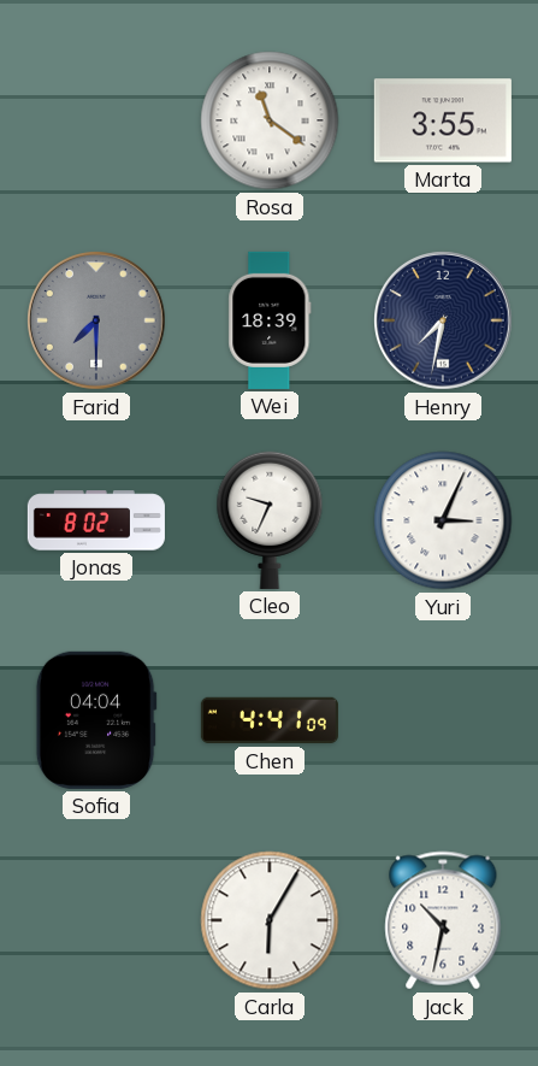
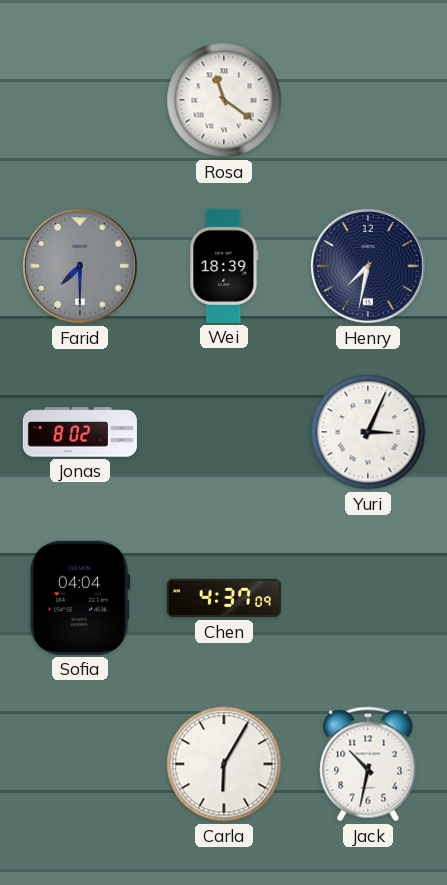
Marta: 3:55 -> none
Cleo: 9:34 -> none
Chen: 4:41 -> 4:37
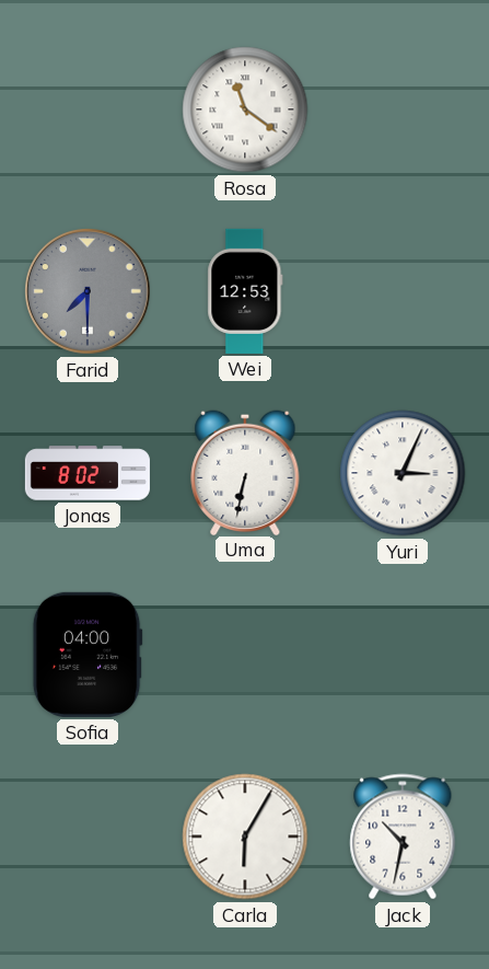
Wei: 18:39 -> 12:53
Henry: 7:32 -> none
Uma: none -> 6:32
Sofia: 04:04 -> 04:00
Chen: 4:37 -> none
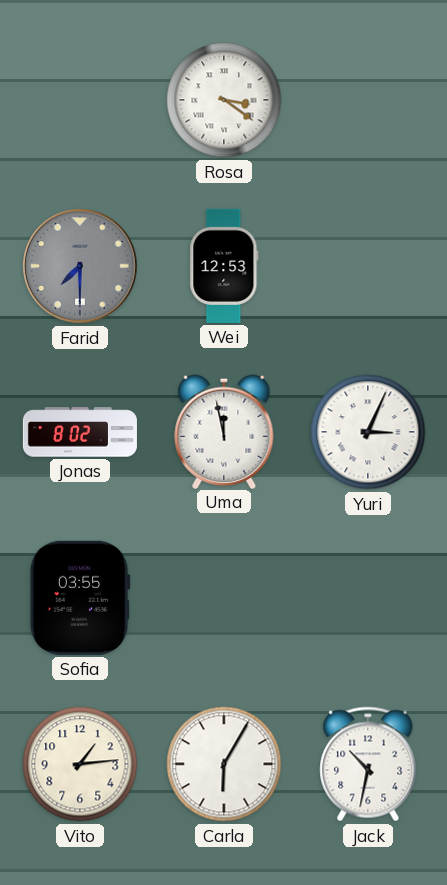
Rosa: 11:21 -> 3:21
Uma: 6:32 -> 11:58
Sofia: 04:00 -> 03:55
Vito: none -> 1:14
